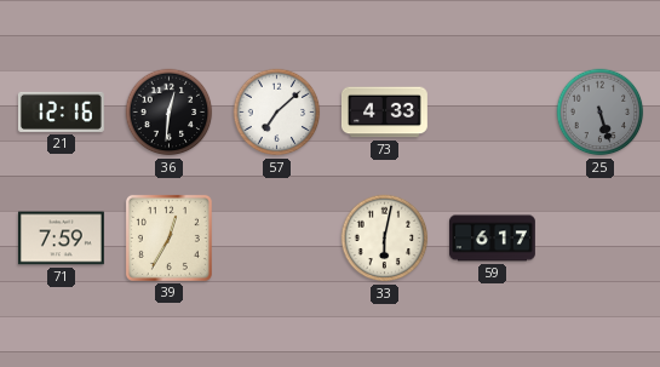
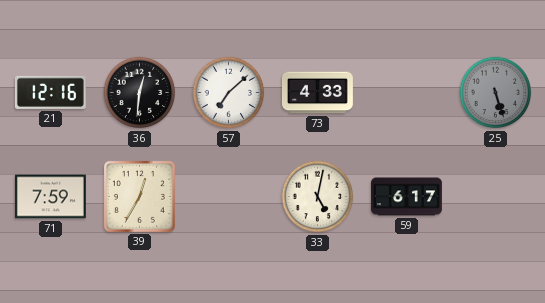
33: 6:02 -> 5:02
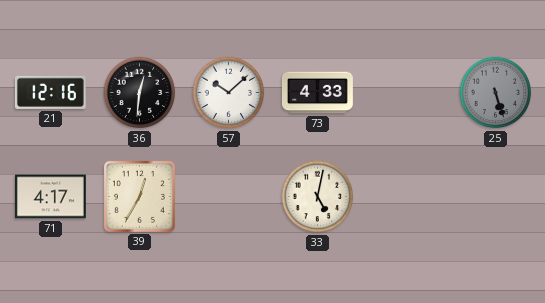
57: 7:08 -> 10:08
71: 7:59 -> 4:17
59: 6:17 -> none
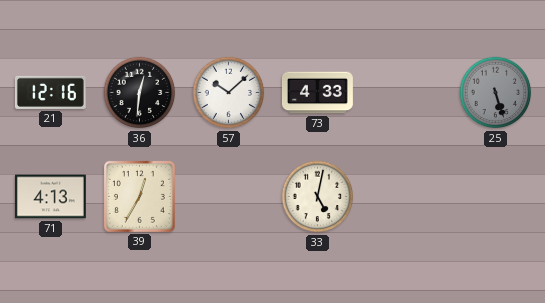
71: 4:17 -> 4:13
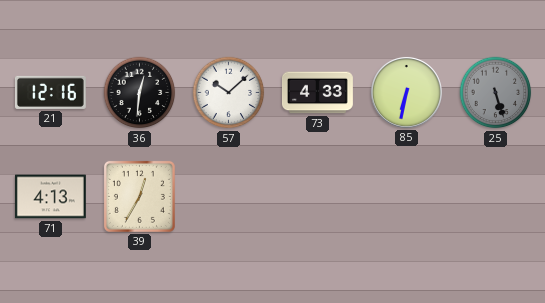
85: none -> 6:32
33: 5:02 -> none
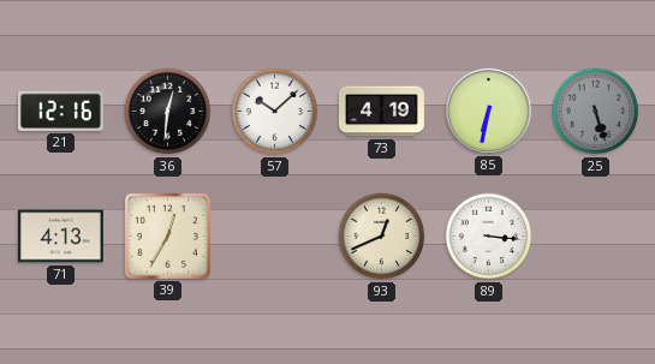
73: 4:33 -> 4:19
93: none -> 12:41
89: none -> 3:16
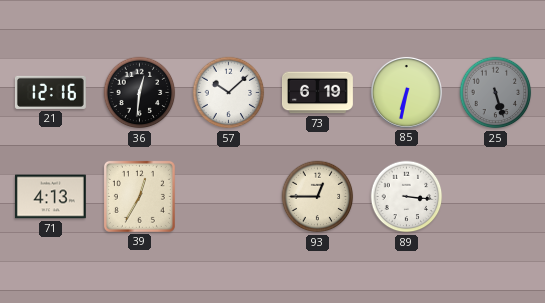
73: 4:19 -> 6:19
93: 12:41 -> 12:45
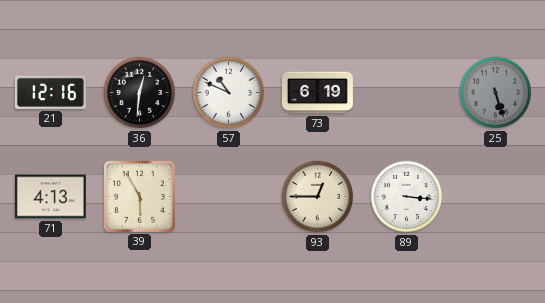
57: 10:08 -> 10:49
85: 6:32 -> none
39: 12:35 -> 5:55
